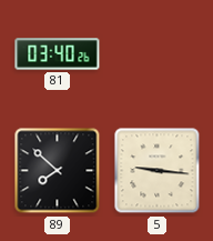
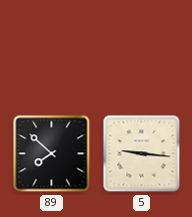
81: 03:40 -> none
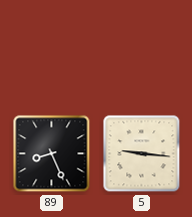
89: 7:52 -> 8:26
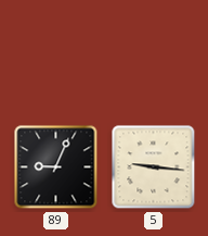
89: 8:26 -> 9:04
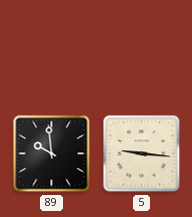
89: 9:04 -> 9:59
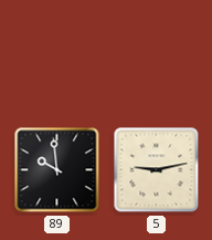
5: 9:16 -> 9:13
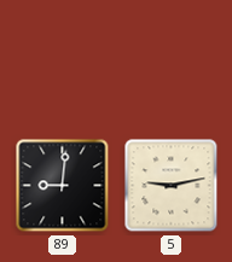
89: 9:59 -> 9:01
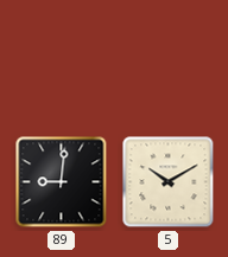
5: 9:13 -> 10:10
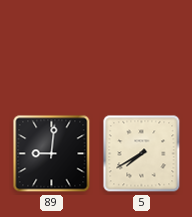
5: 10:10 -> 7:40
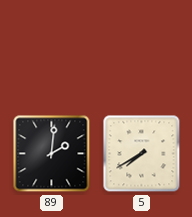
89: 9:01 -> 2:01
